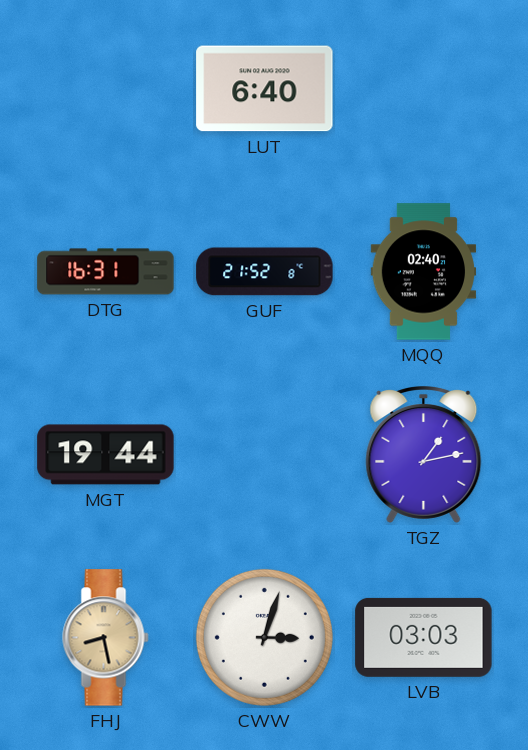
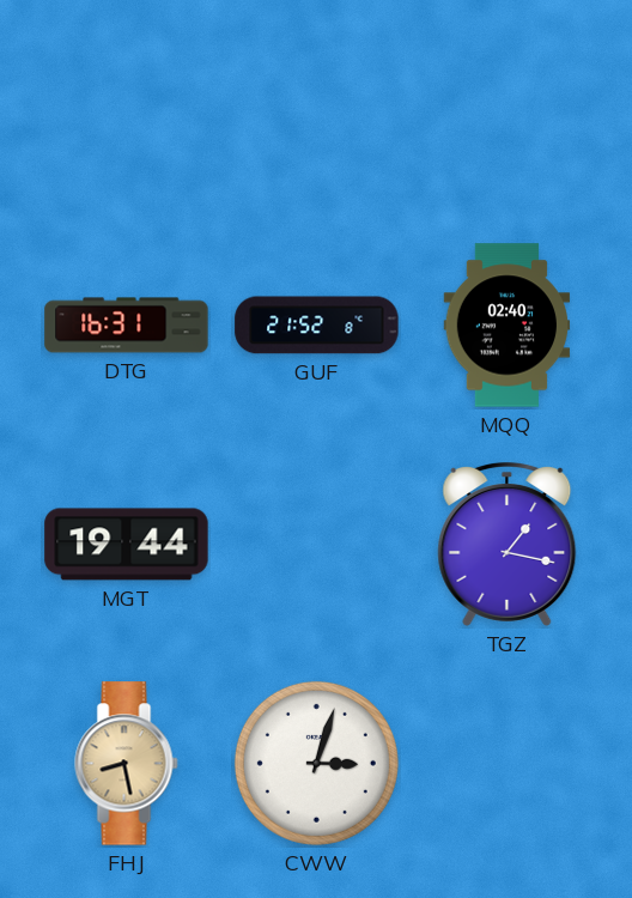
LUT: 6:40 -> none
TGZ: 1:13 -> 1:17
LVB: 03:03 -> none
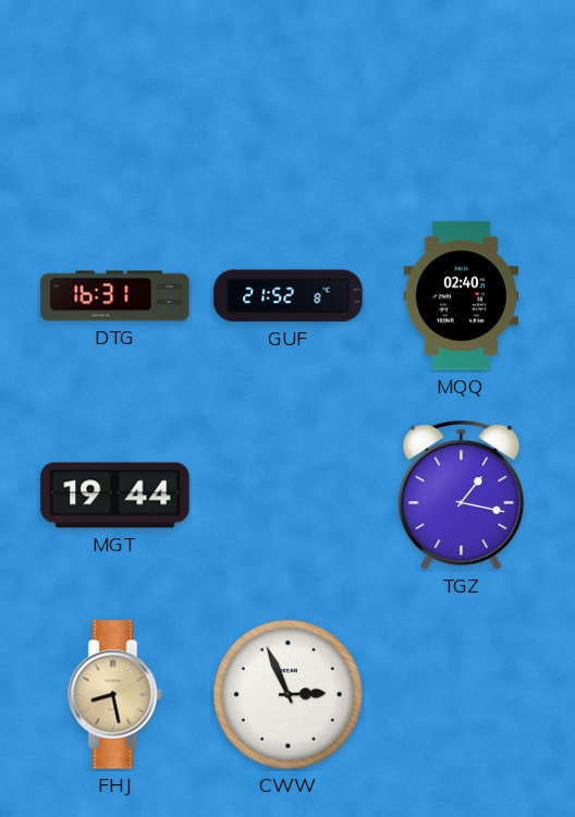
CWW: 3:03 -> 2:56
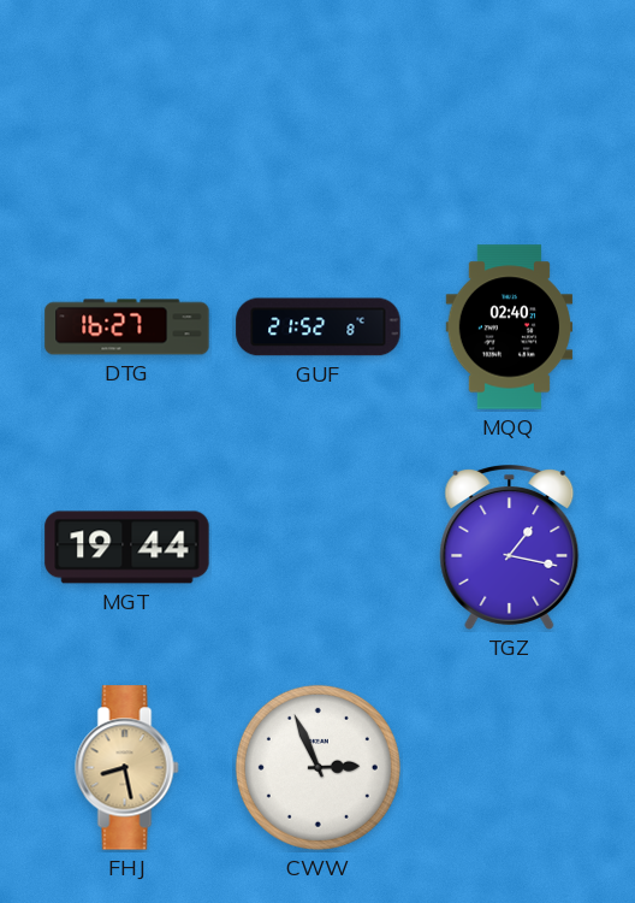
DTG: 16:31 -> 16:27
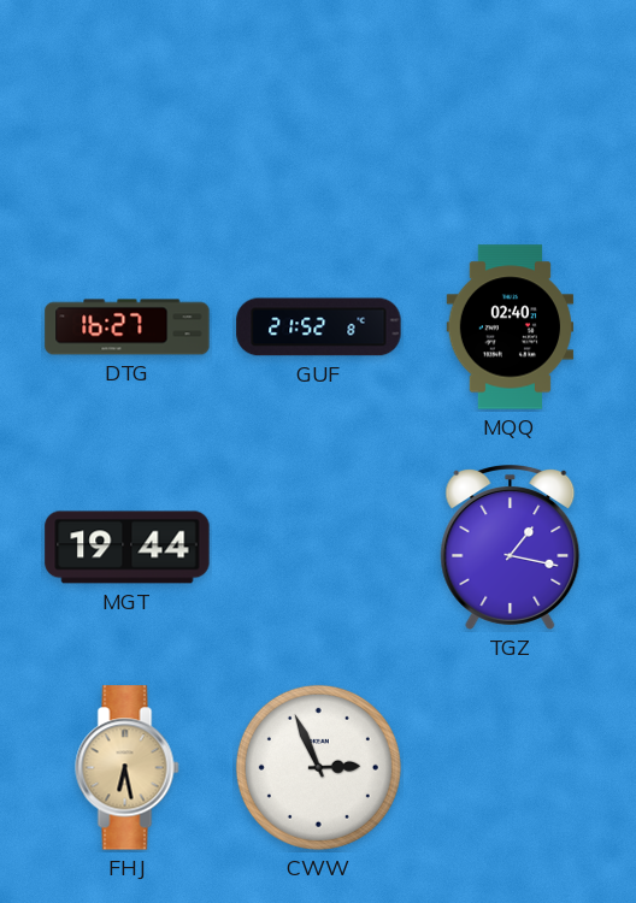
FHJ: 8:28 -> 6:28
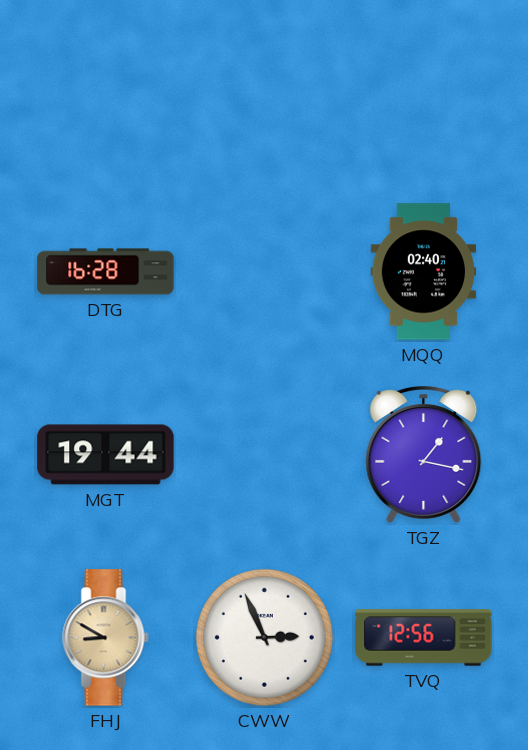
DTG: 16:27 -> 16:28
GUF: 21:52 -> none
FHJ: 6:28 -> 8:50
TVQ: none -> 12:56
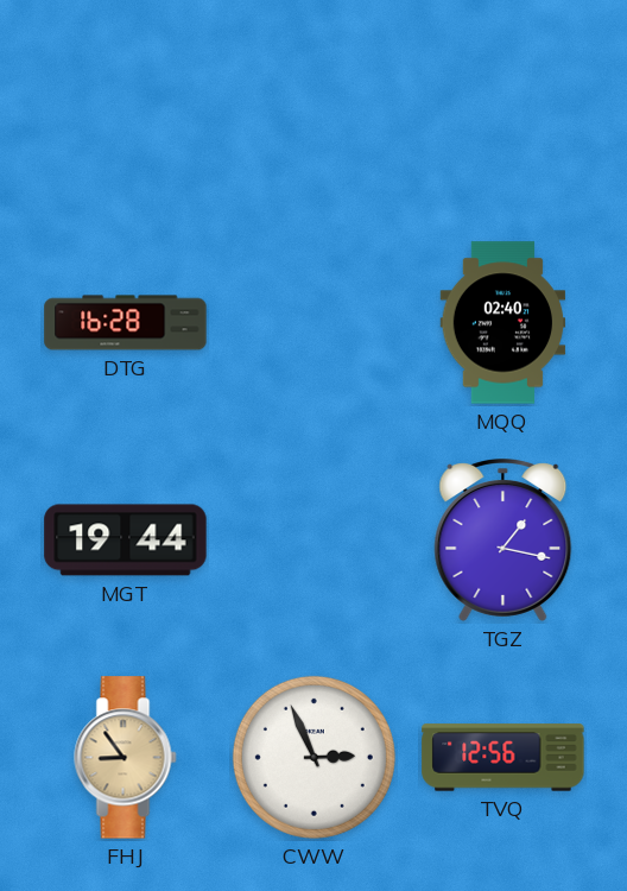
FHJ: 8:50 -> 8:54
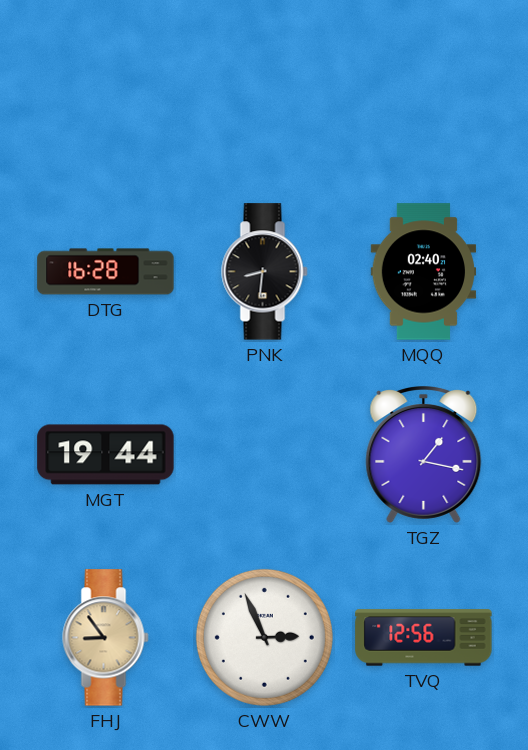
PNK: none -> 8:31
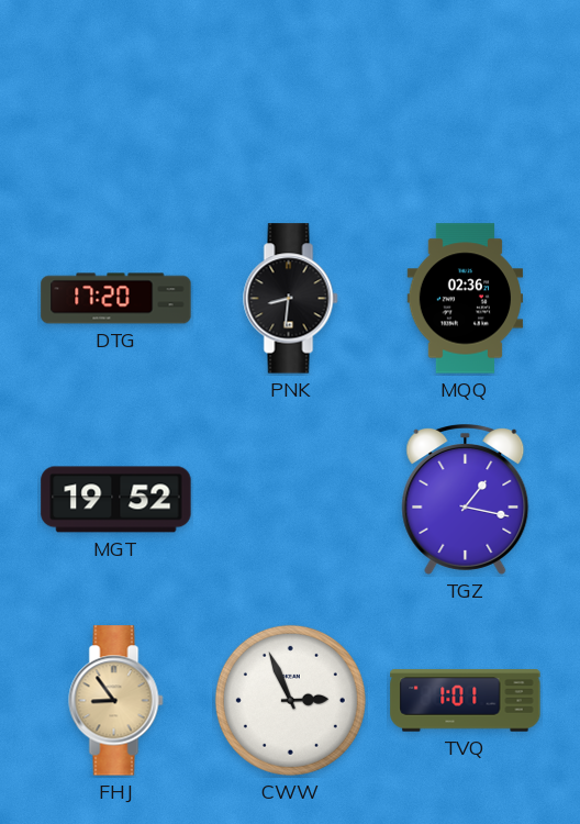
DTG: 16:28 -> 17:20
MQQ: 02:40 -> 02:36
MGT: 19:44 -> 19:52
TVQ: 12:56 -> 1:01
